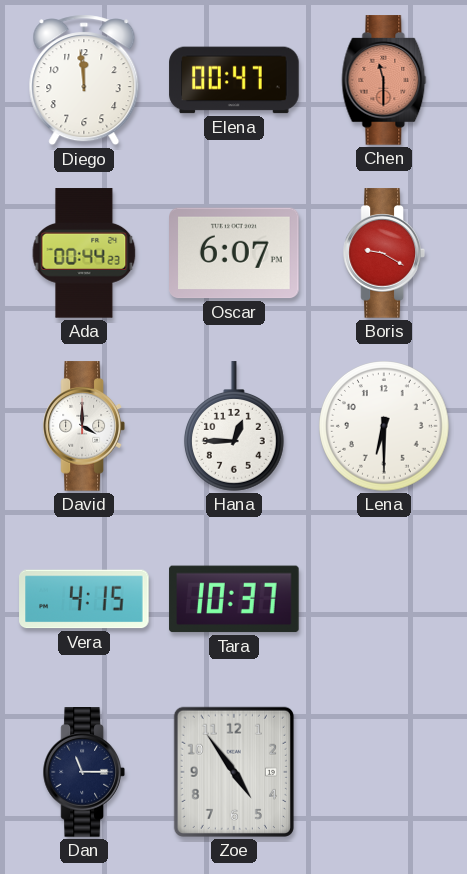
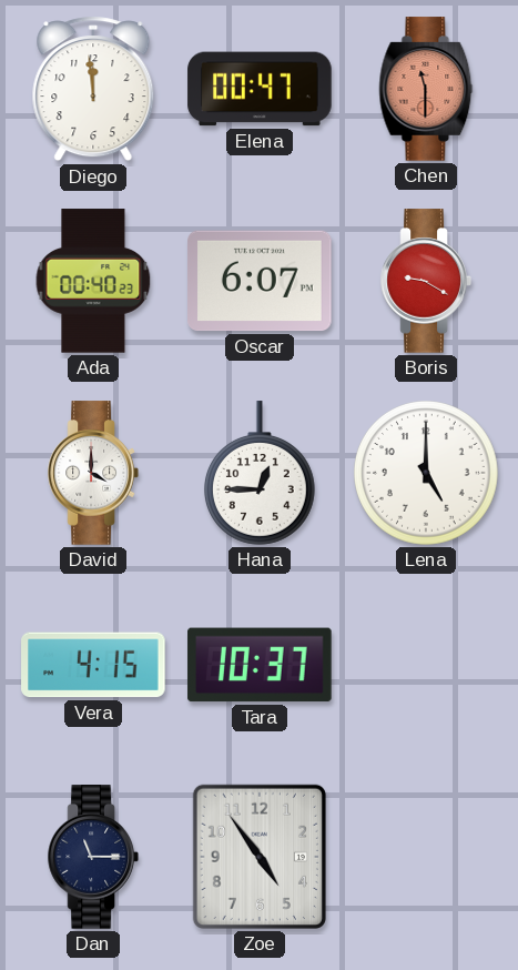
Ada: 00:44 -> 00:40
Lena: 6:30 -> 5:00
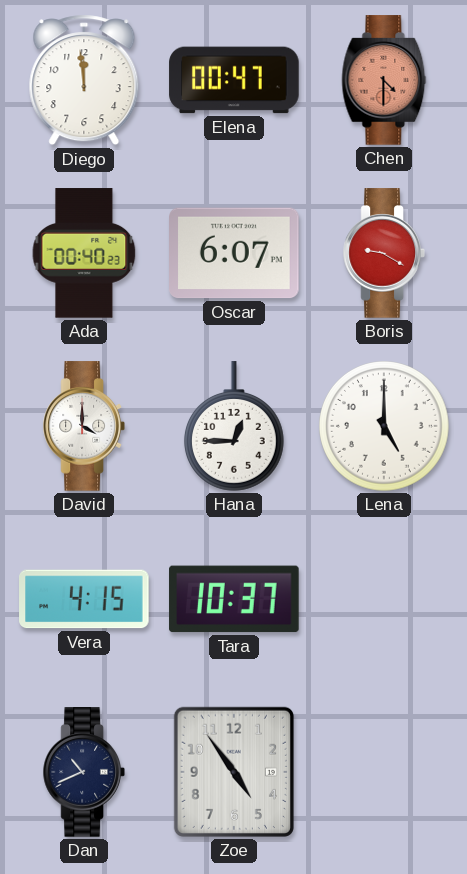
Chen: 11:30 -> 4:30
Dan: 11:15 -> 10:41
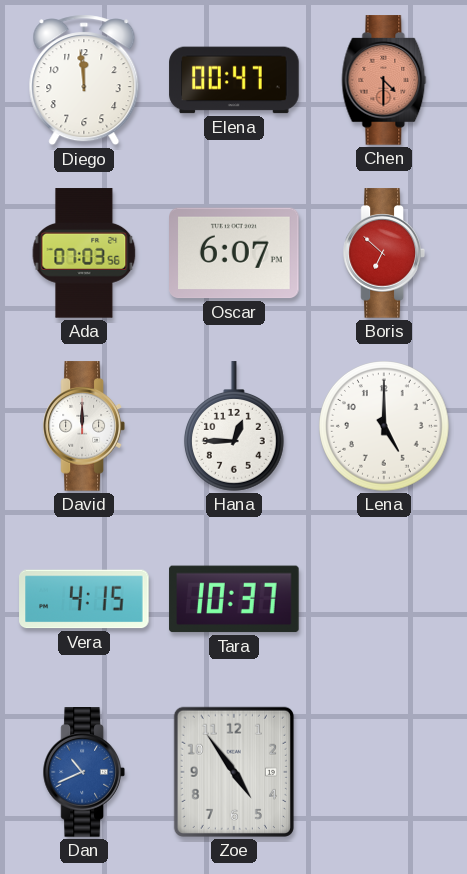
Ada: 00:40 -> 07:03
Boris: 9:20 -> 6:52
David: 4:00 -> 12:00
Dan dial: navy -> blue
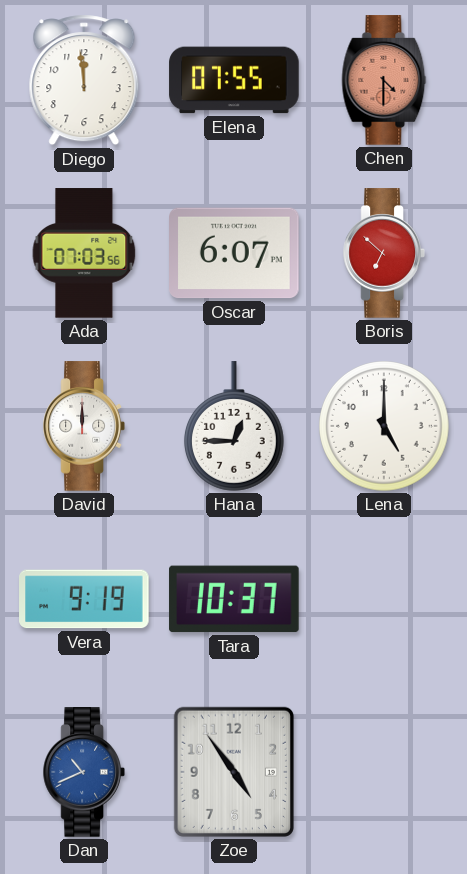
Elena: 00:47 -> 07:55
Vera: 4:15 -> 9:19
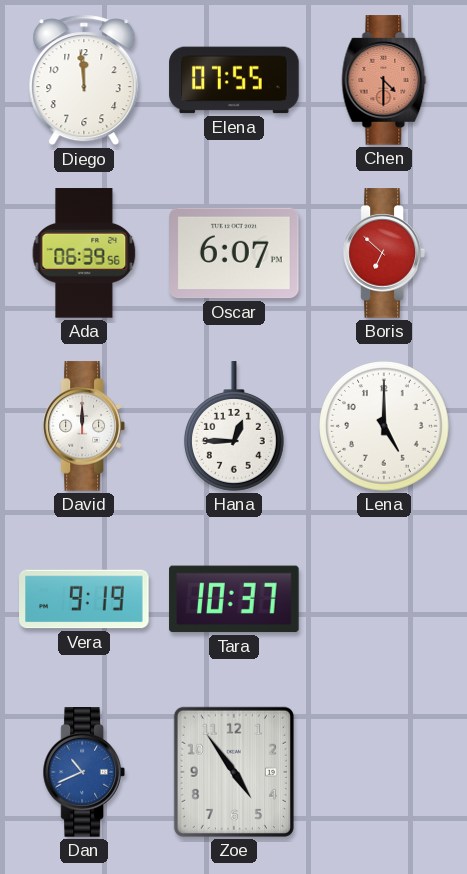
Ada: 07:03 -> 06:39
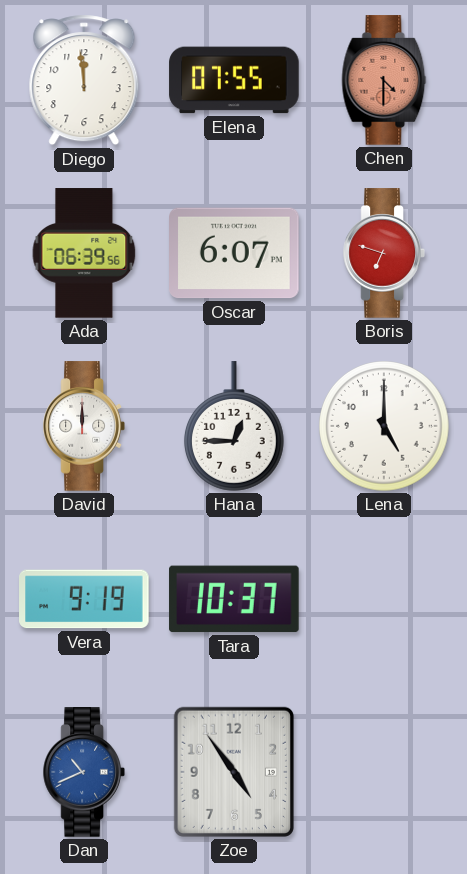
Boris: 6:52 -> 6:48
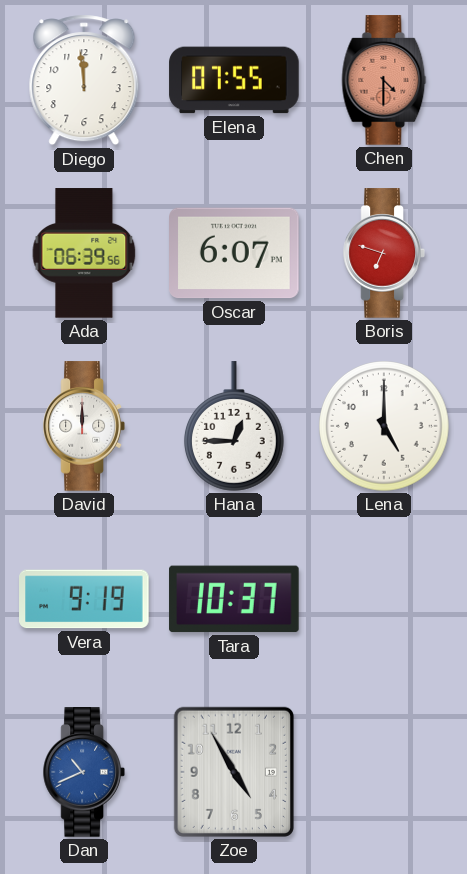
Zoe: 4:54 -> 4:55
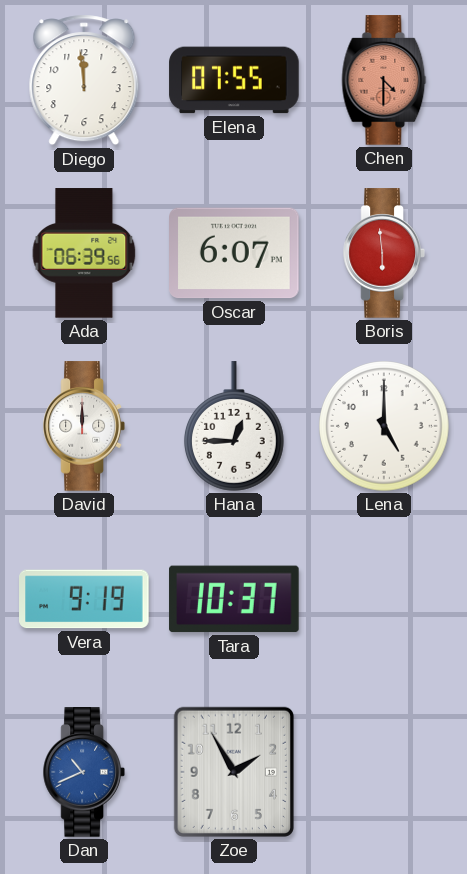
Boris: 6:48 -> 5:59
Zoe: 4:55 -> 1:55
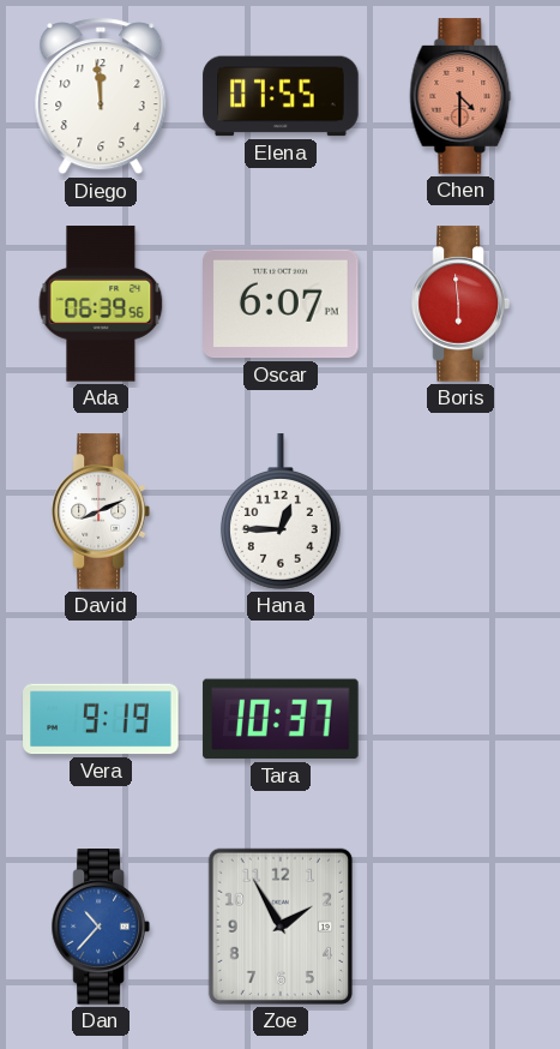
David: 12:00 -> 8:11
Lena: 5:00 -> none
Dan: 10:41 -> 10:37
